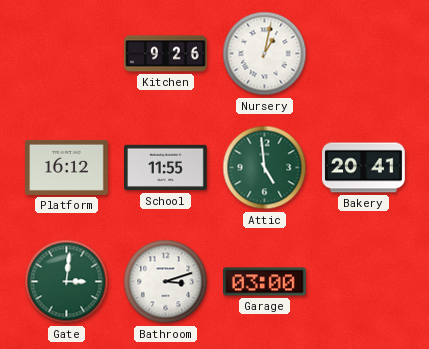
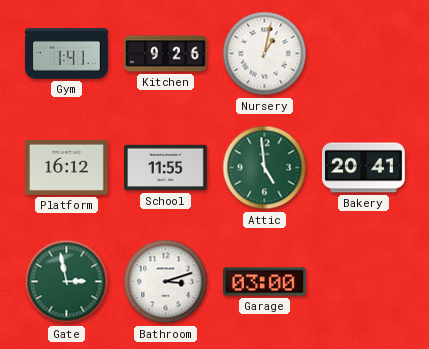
Gym: none -> 1:41
Gate: 3:01 -> 2:58
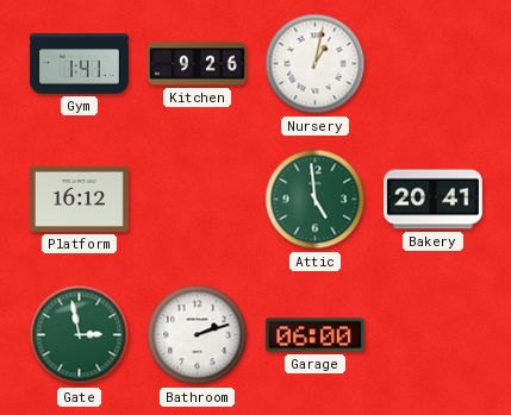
School: 11:55 -> none
Bathroom: 3:12 -> 2:12
Garage: 03:00 -> 06:00
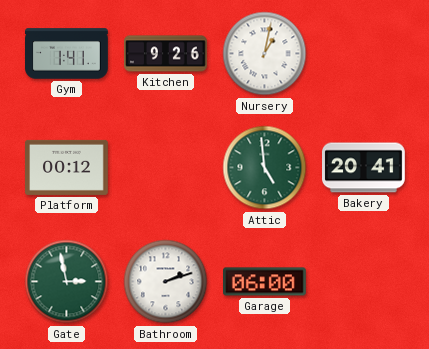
Platform: 16:12 -> 00:12
